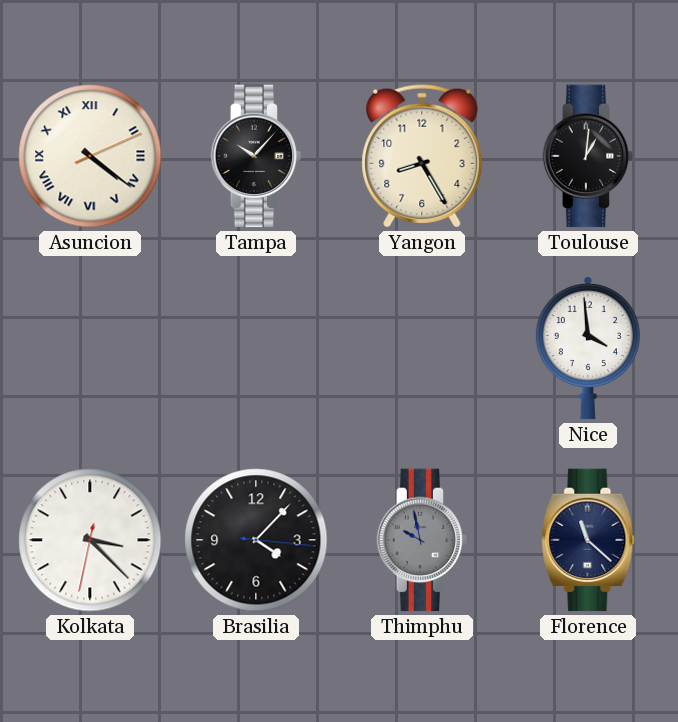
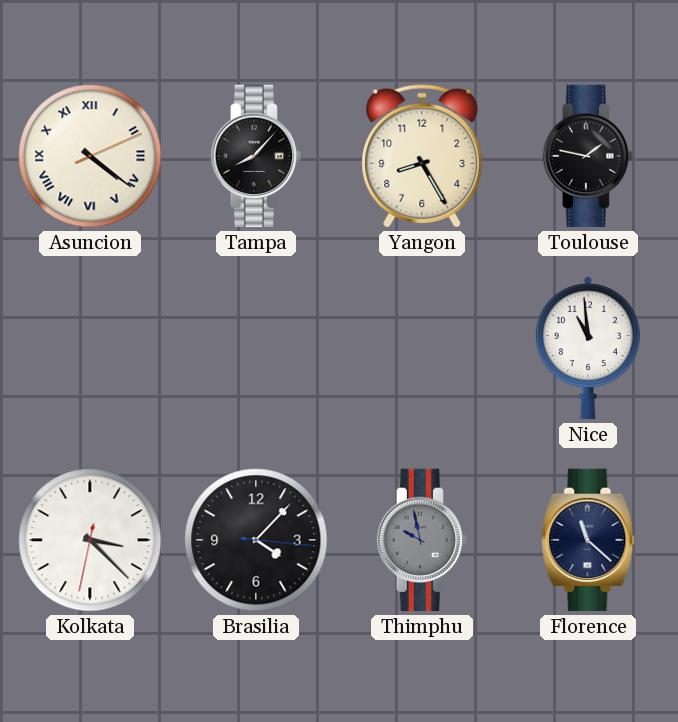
Tampa: 10:07 -> 8:07
Toulouse: 1:01 -> 1:47
Nice: 3:59 -> 10:59
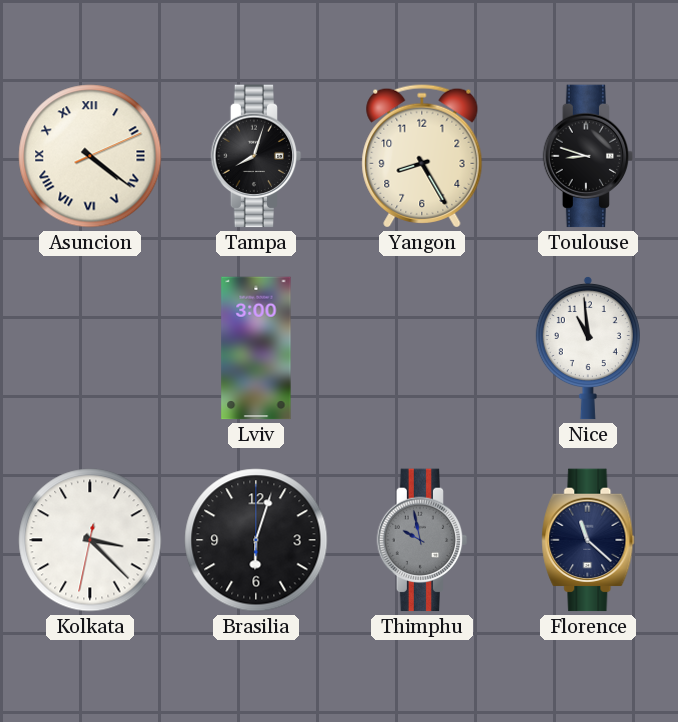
Tampa: 8:07 -> 8:03
Toulouse: 1:47 -> 8:48
Lviv: none -> 3:00
Brasilia: 4:07 -> 6:03
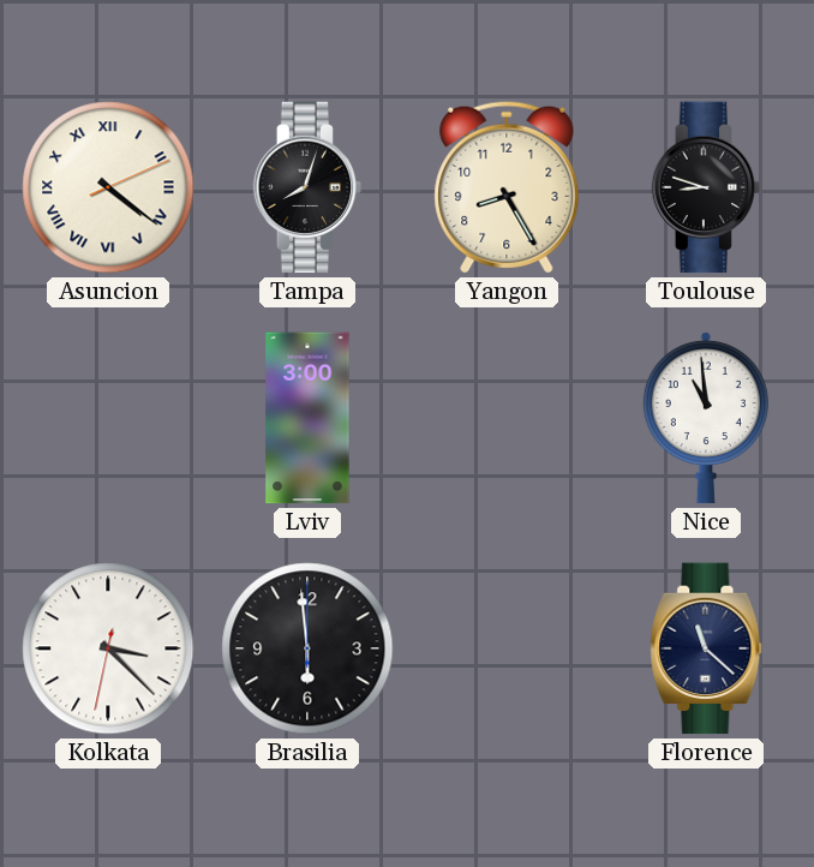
Brasilia: 6:03 -> 5:59
Thimphu: 9:58 -> none
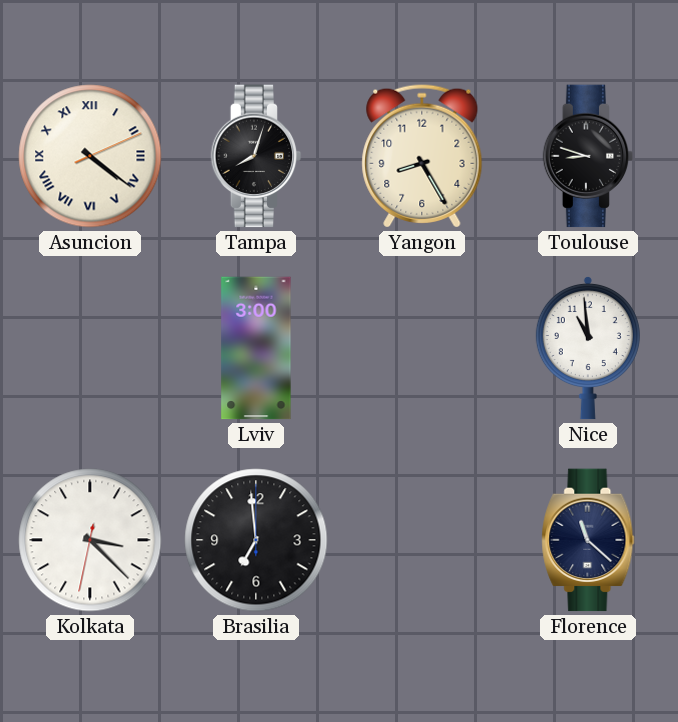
Brasilia: 5:59 -> 6:59
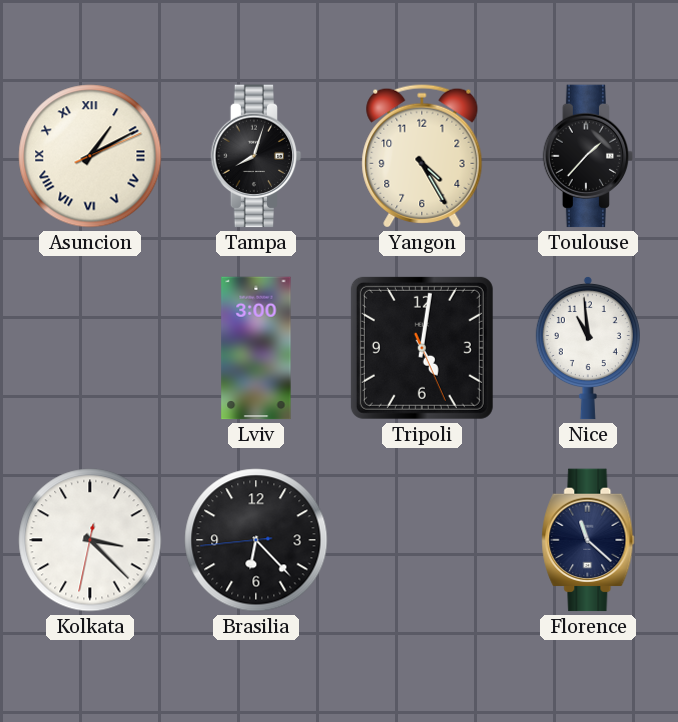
Asuncion: 4:21 -> 1:10
Yangon: 8:25 -> 4:25
Toulouse: 8:48 -> 1:37
Tripoli: none -> 5:01
Brasilia: 6:59 -> 6:22
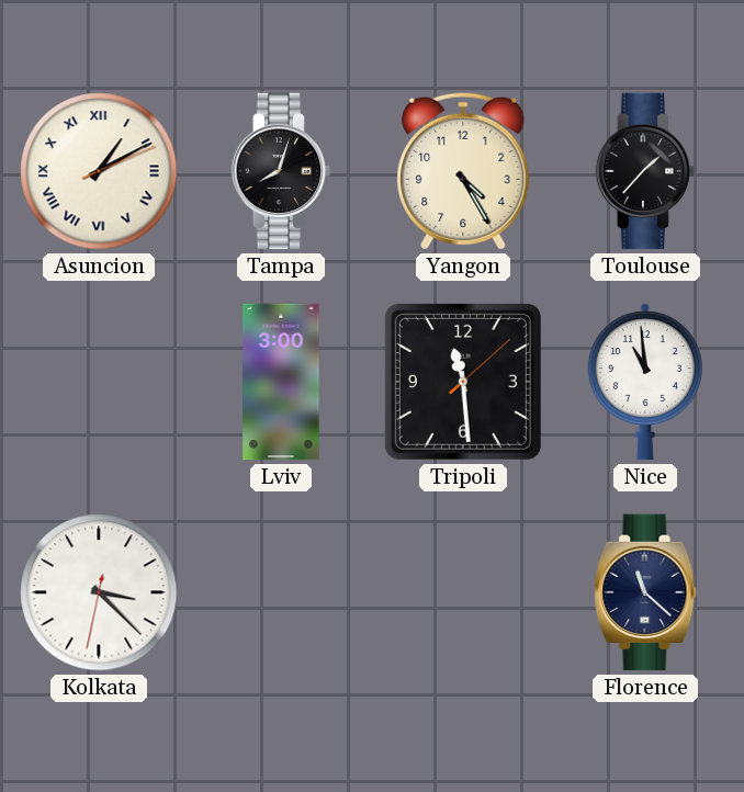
Tripoli: 5:01 -> 11:29
Brasilia: 6:22 -> none
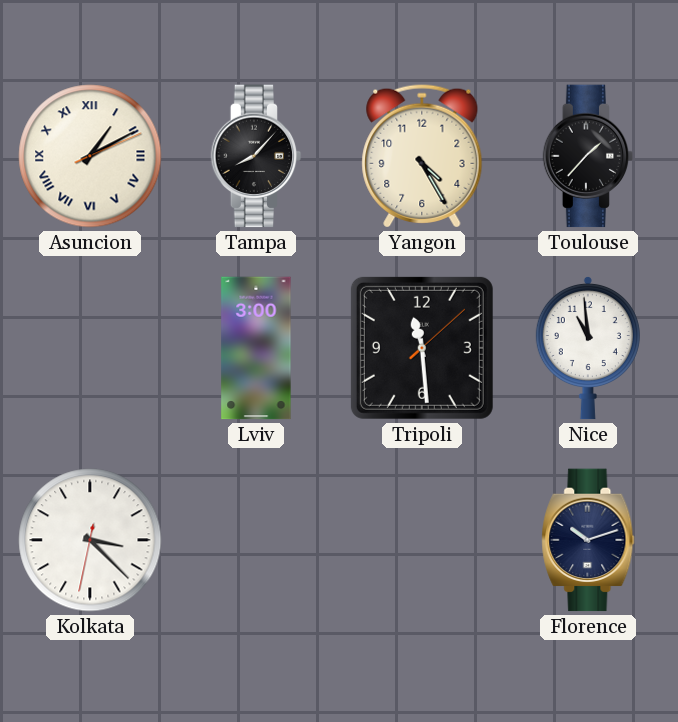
Tampa: 8:03 -> 8:07
Florence: 11:22 -> 10:12
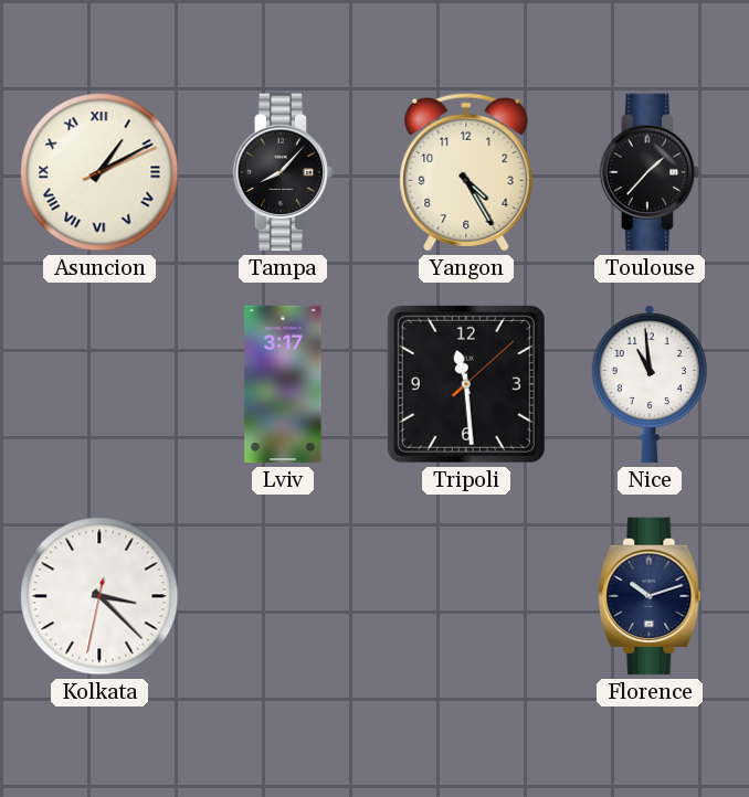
Lviv: 3:00 -> 3:17
